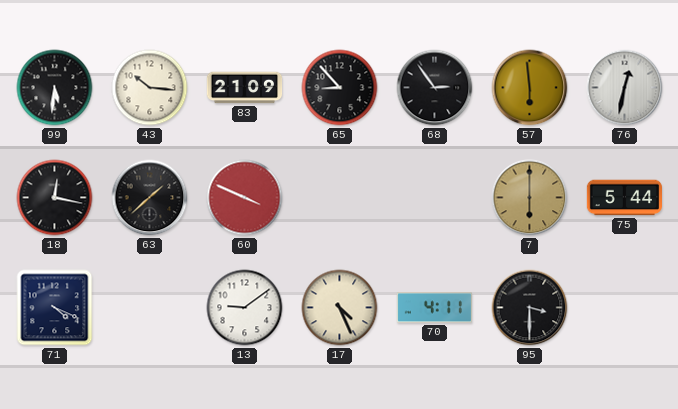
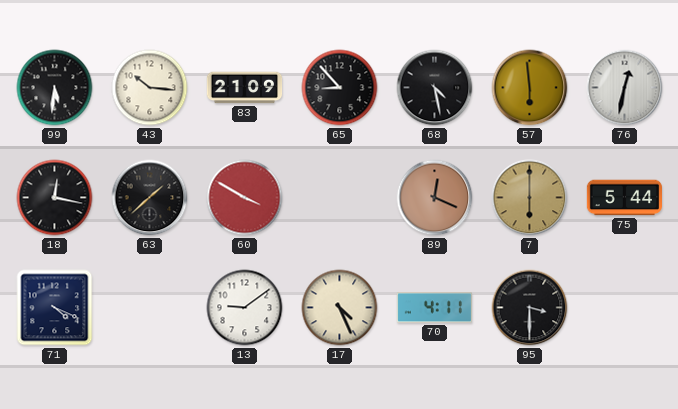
68: 2:54 -> 4:28
60: 3:49 -> 3:50
89: none -> 12:19
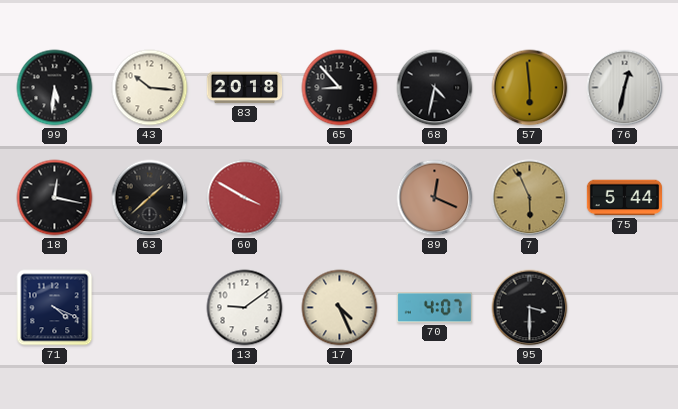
83: 21:09 -> 20:18
68: 4:28 -> 4:32
7: 6:00 -> 5:56
70: 4:11 -> 4:07
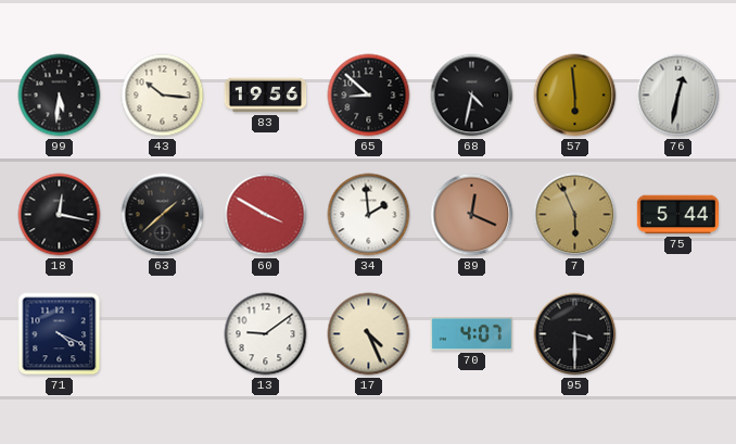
83: 20:18 -> 19:56
65: 8:53 -> 8:52
34: none -> 1:59
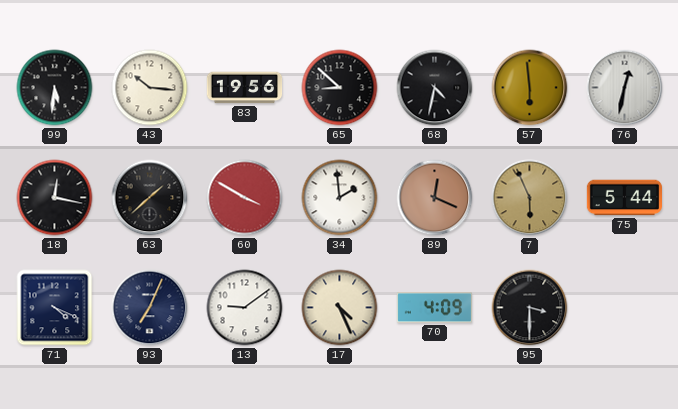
93: none -> 7:04
70: 4:07 -> 4:09
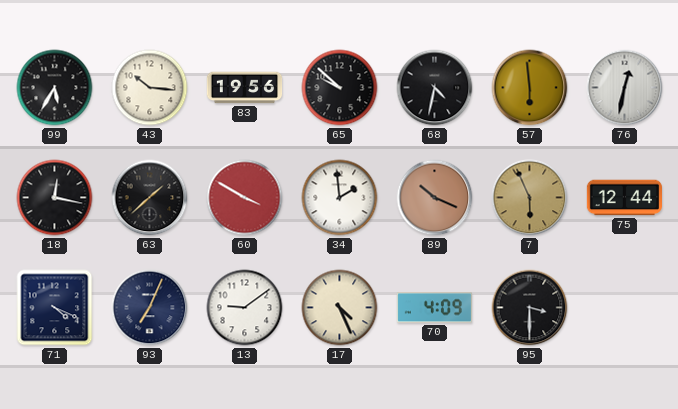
99: 5:31 -> 5:35
65: 8:52 -> 9:52
89: 12:19 -> 10:19
75: 5:44 -> 12:44
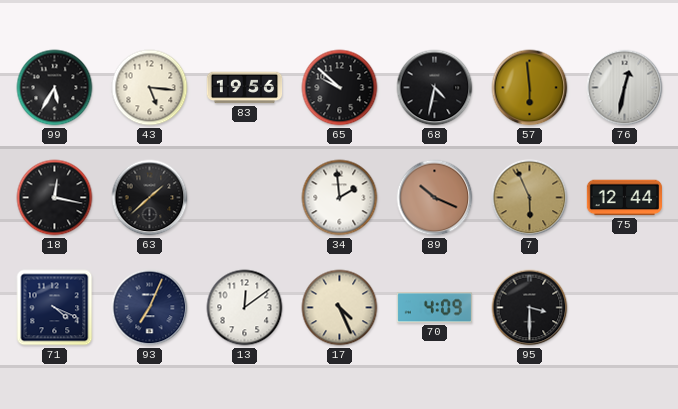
43: 10:16 -> 5:16
60: 3:50 -> none
13: 9:09 -> 12:09
